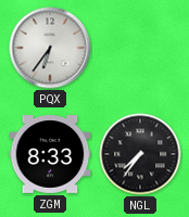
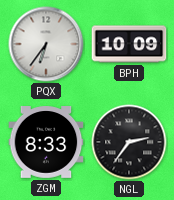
BPH: none -> 10:09
NGL: 7:36 -> 2:36
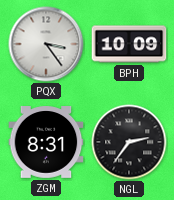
PQX: 6:36 -> 3:24
ZGM: 8:33 -> 8:31
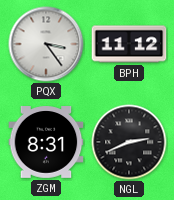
BPH: 10:09 -> 11:12
NGL: 2:36 -> 2:41
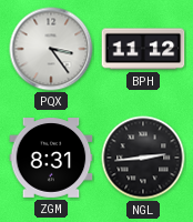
NGL: 2:41 -> 2:44
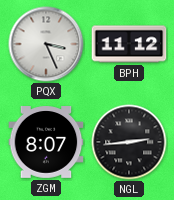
PQX: 3:24 -> 3:26
ZGM: 8:31 -> 8:07
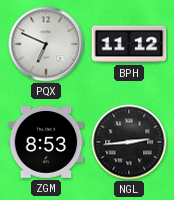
PQX: 3:26 -> 6:49
ZGM: 8:07 -> 8:53
